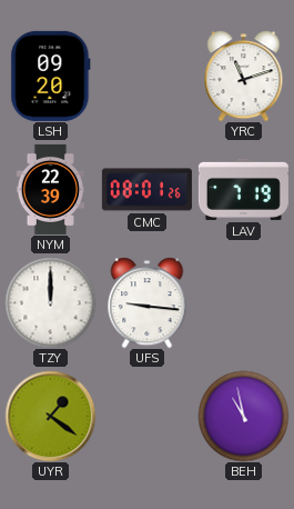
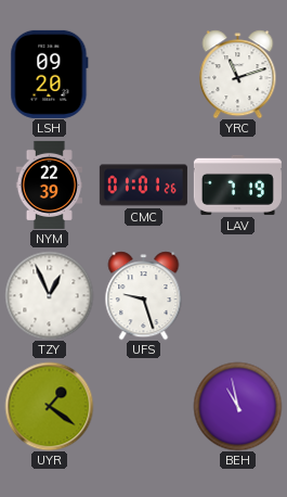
CMC: 08:01 -> 01:01
TZY: 12:00 -> 12:56
UFS: 9:16 -> 9:27
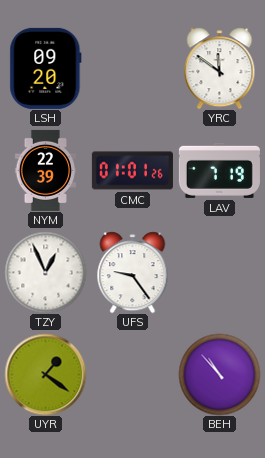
YRC: 11:12 -> 11:51
UFS: 9:27 -> 9:24
BEH: 10:58 -> 10:53
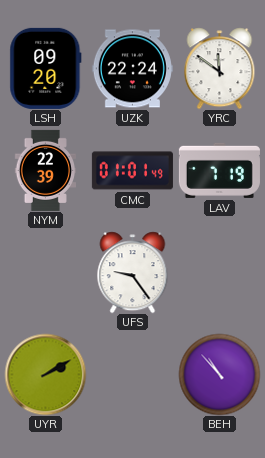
UZK: none -> 22:24
CMC: 01:01:26 -> 01:01:49
TZY: 12:56 -> none
UYR: 1:21 -> 2:10
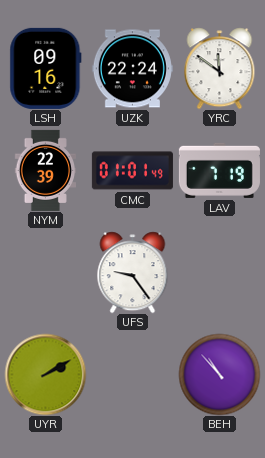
LSH: 09:20 -> 09:16
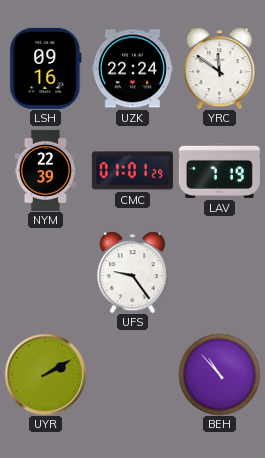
CMC: 01:01:49 -> 01:01:29
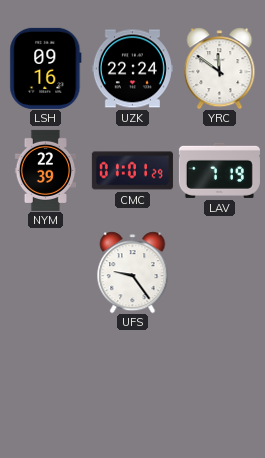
UYR: 2:10 -> none
BEH: 10:53 -> none
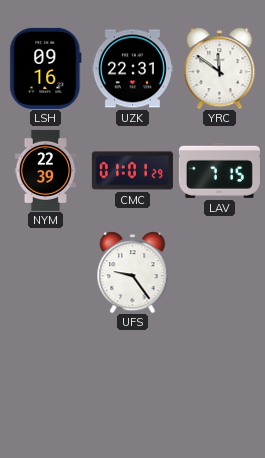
UZK: 22:24 -> 22:31
LAV: 7:19 -> 7:15
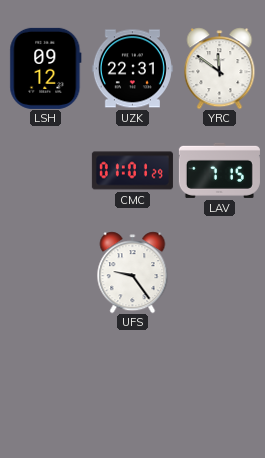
LSH: 09:16 -> 09:12
NYM: 22:39 -> none
